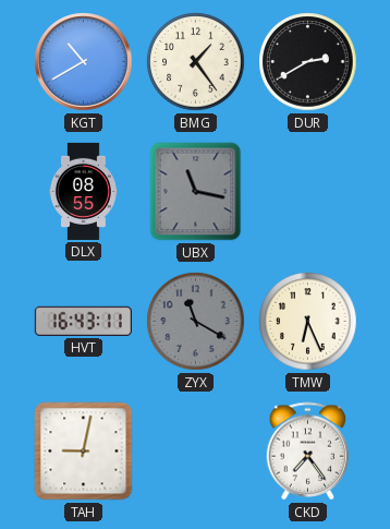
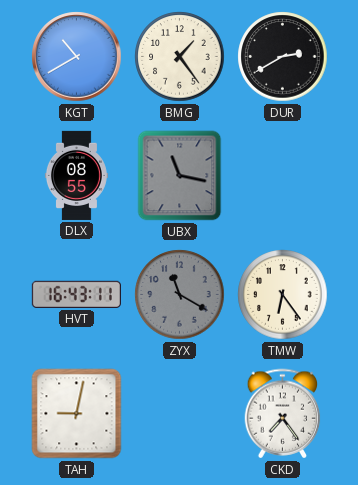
TMW: 6:26 -> 6:24
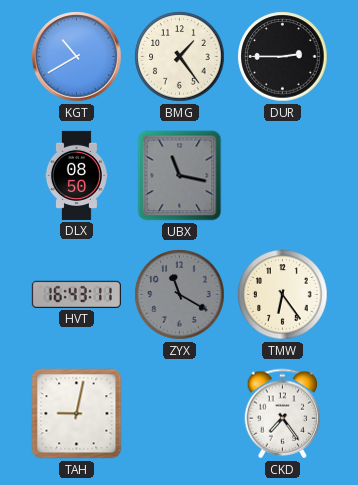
DUR: 2:40 -> 2:45
DLX: 08:55 -> 08:50
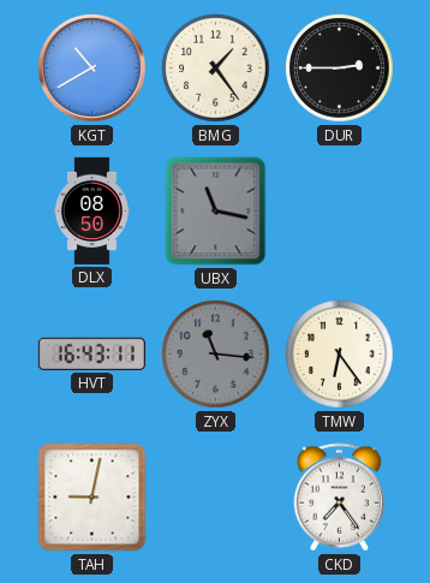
ZYX: 11:20 -> 11:16
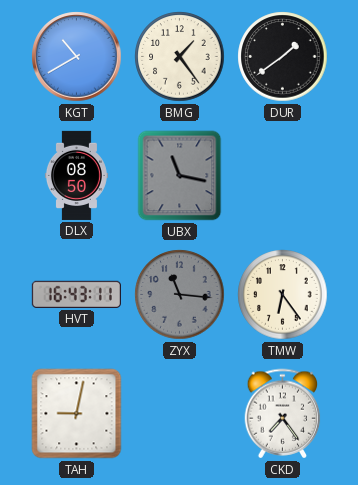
DUR: 2:45 -> 1:39
